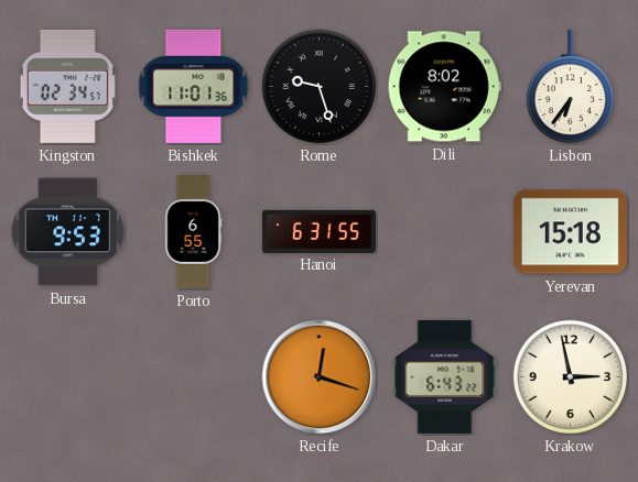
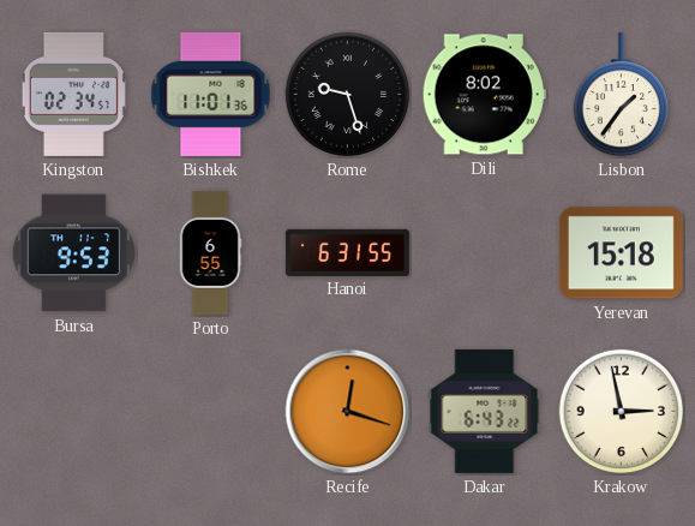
Lisbon: 6:36 -> 1:36
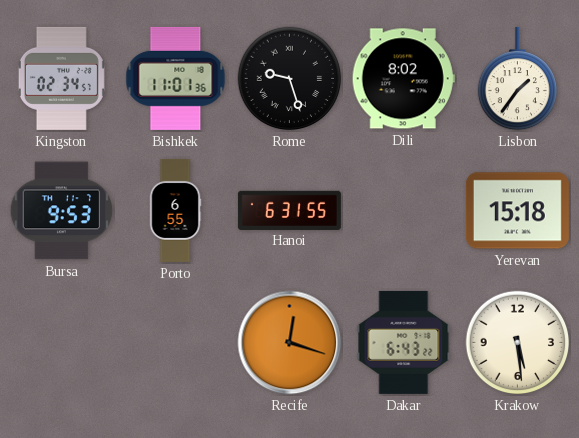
Krakow: 2:58 -> 5:29
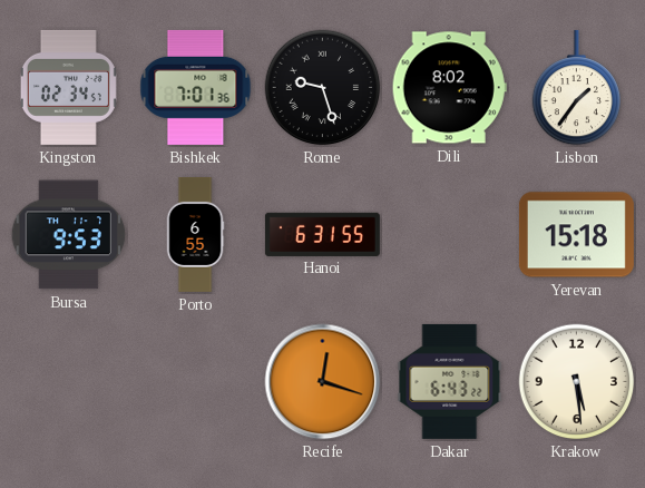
Bishkek: 11:01 -> 7:01
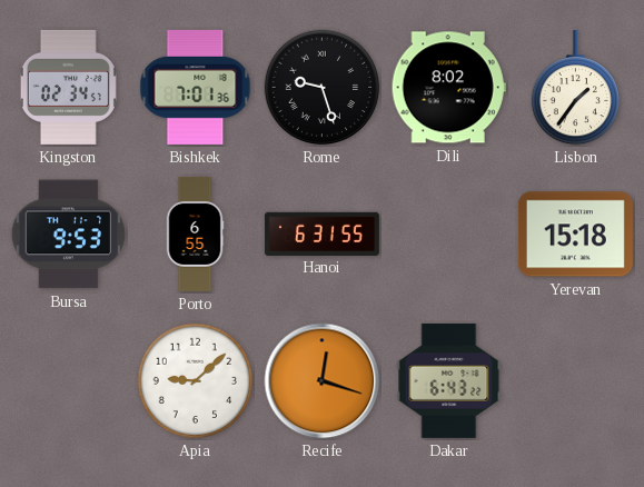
Apia: none -> 9:08
Krakow: 5:29 -> none
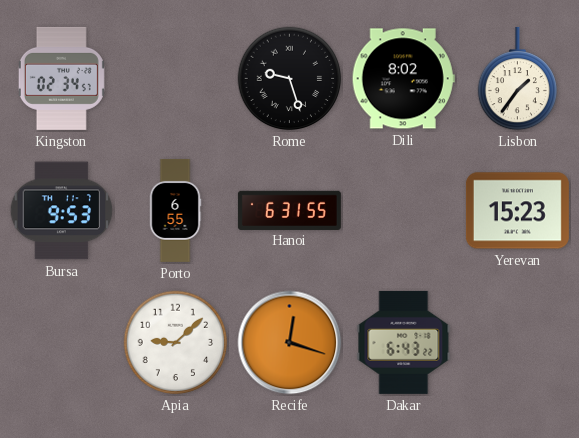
Bishkek: 7:01 -> none
Yerevan: 15:18 -> 15:23
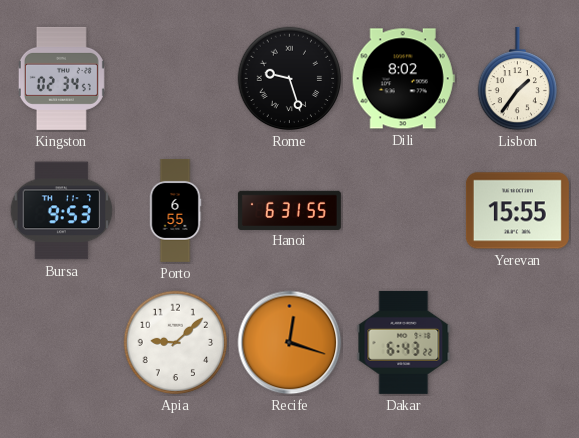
Yerevan: 15:23 -> 15:55
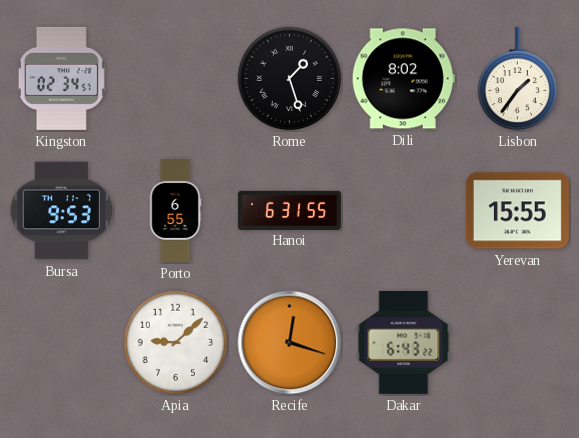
Rome: 9:27 -> 1:27
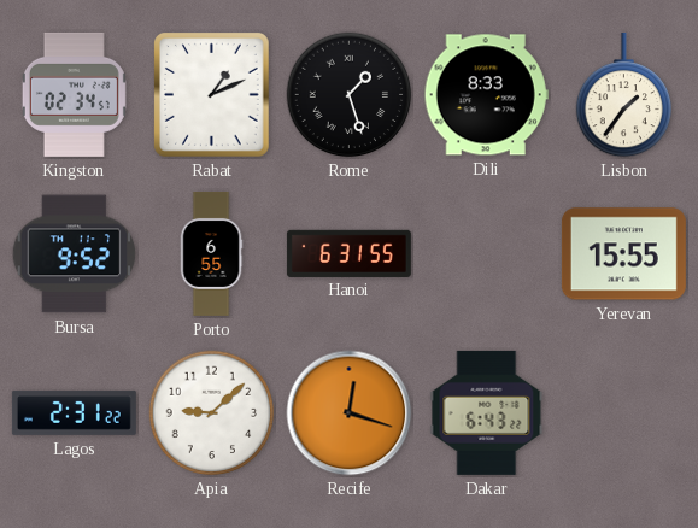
Rabat: none -> 1:11
Dili: 8:02 -> 8:33
Bursa: 9:53 -> 9:52
Lagos: none -> 2:31
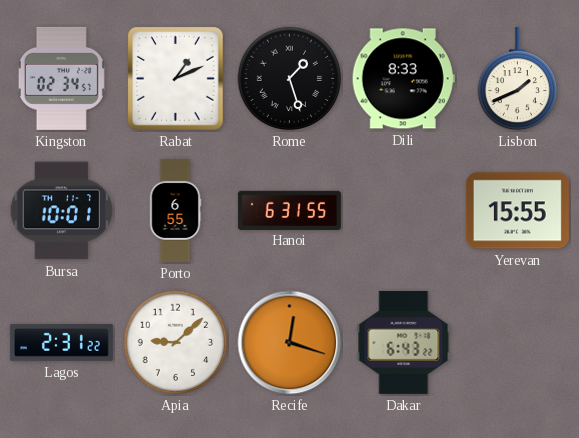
Lisbon: 1:36 -> 1:41
Bursa: 9:52 -> 10:01
